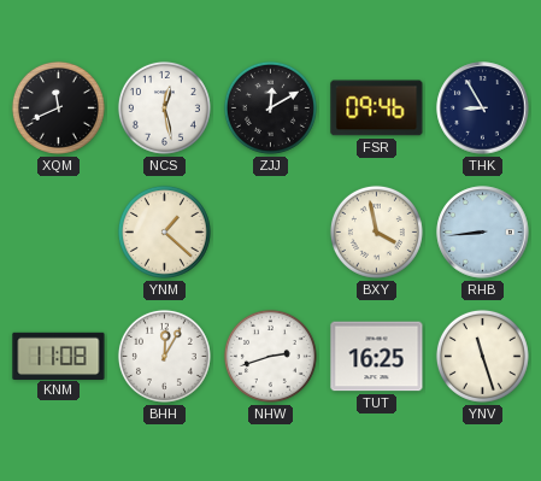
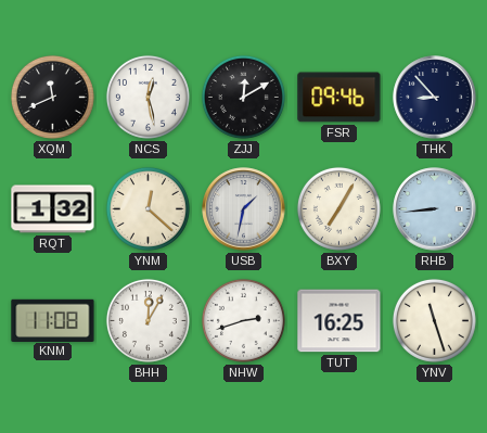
THK: 8:55 -> 8:53
RQT: none -> 1:32
YNM: 1:22 -> 12:22
USB: none -> 1:32
BXY: 3:58 -> 7:05
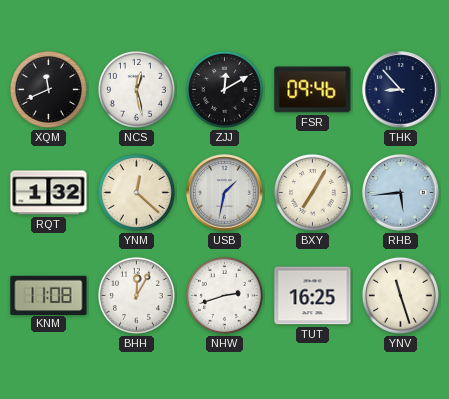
RHB: 8:44 -> 5:44
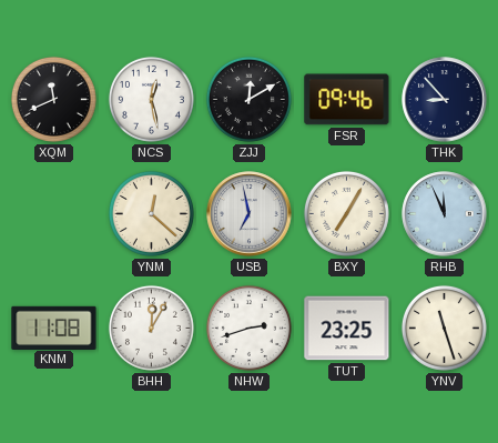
RQT: 1:32 -> none
USB: 1:32 -> 6:58
RHB: 5:44 -> 11:56
TUT: 16:25 -> 23:25
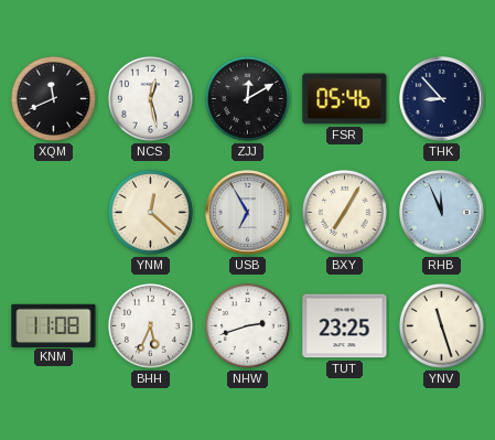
FSR: 09:46 -> 05:46
USB: 6:58 -> 6:55
BHH: 12:05 -> 5:34
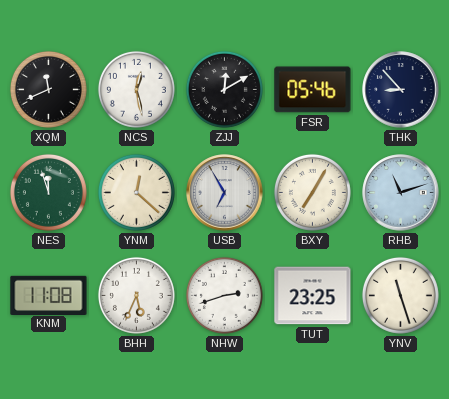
NES: none -> 11:57
RHB: 11:56 -> 11:12
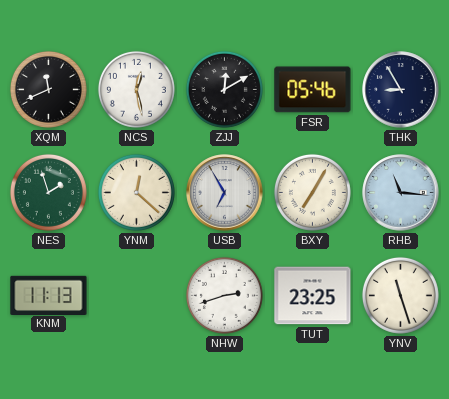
THK: 8:53 -> 8:55
NES: 11:57 -> 1:57
RHB: 11:12 -> 11:16
KNM: 11:08 -> 11:13
BHH: 5:34 -> none
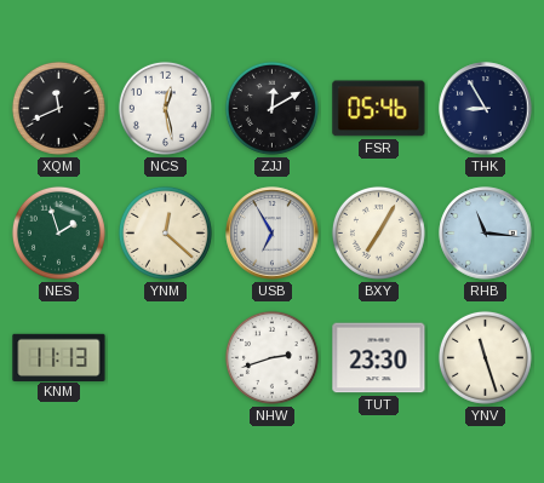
TUT: 23:25 -> 23:30
